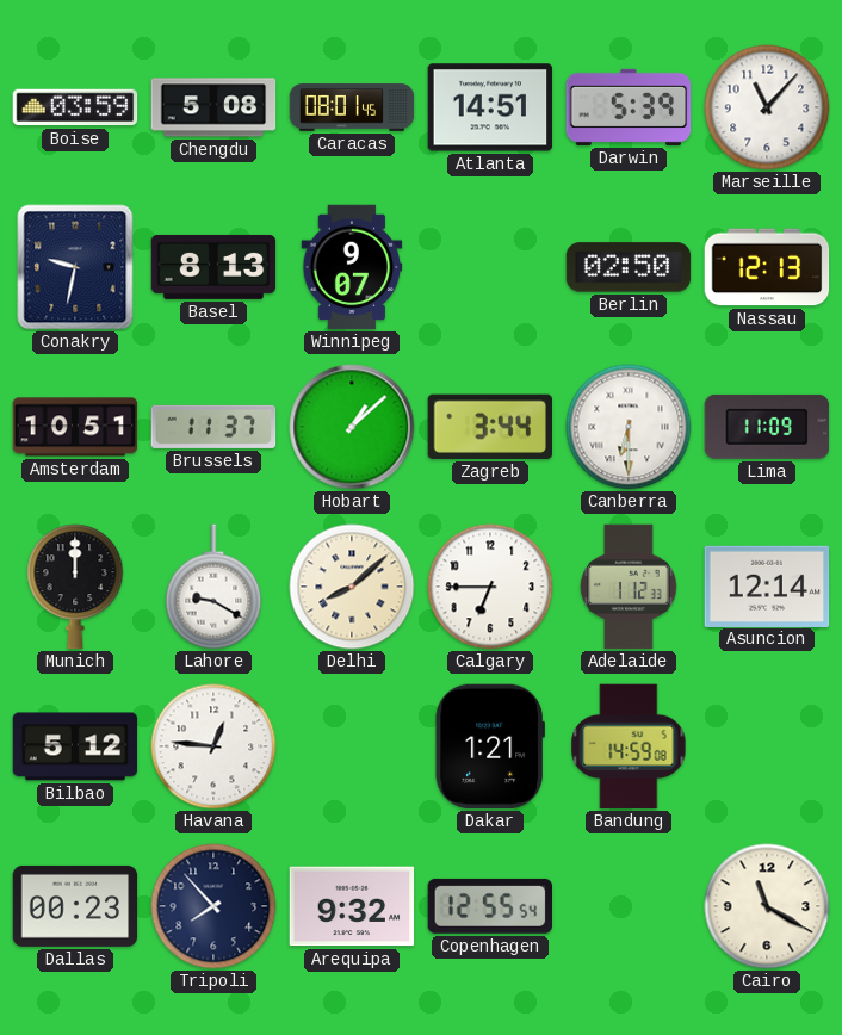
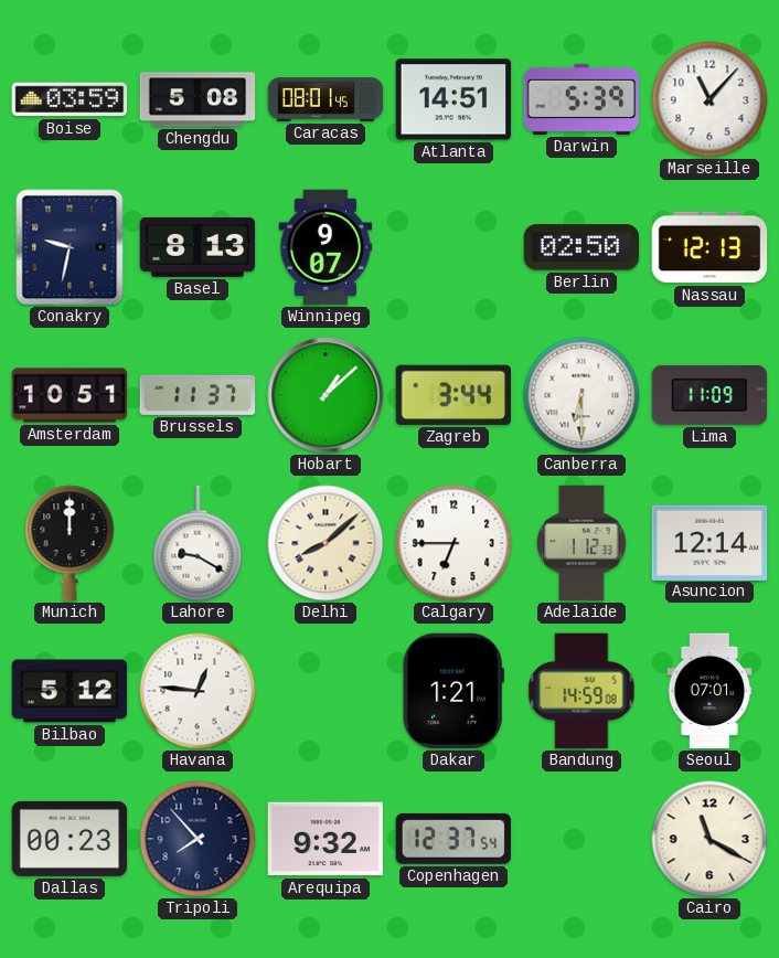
Seoul: none -> 07:01
Copenhagen: 12:55 -> 12:37
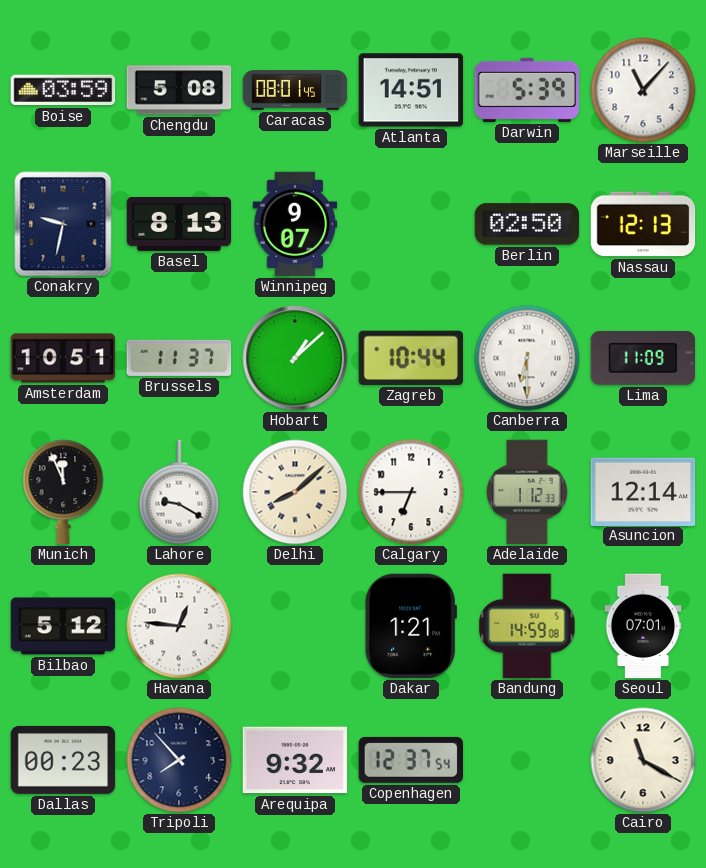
Zagreb: 3:44 -> 10:44
Munich: 12:00 -> 11:56
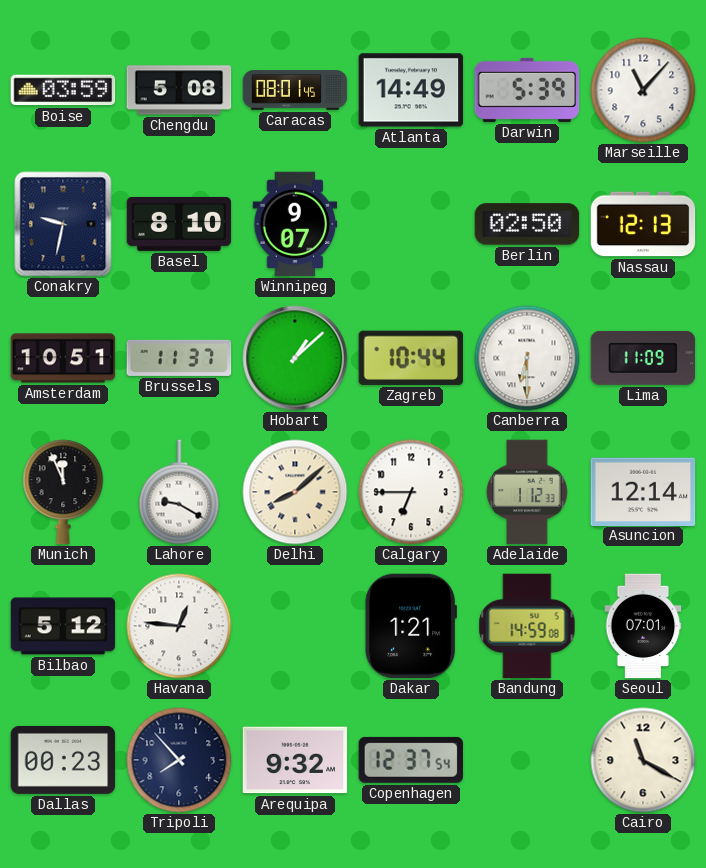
Atlanta: 14:51 -> 14:49
Basel: 8:13 -> 8:10
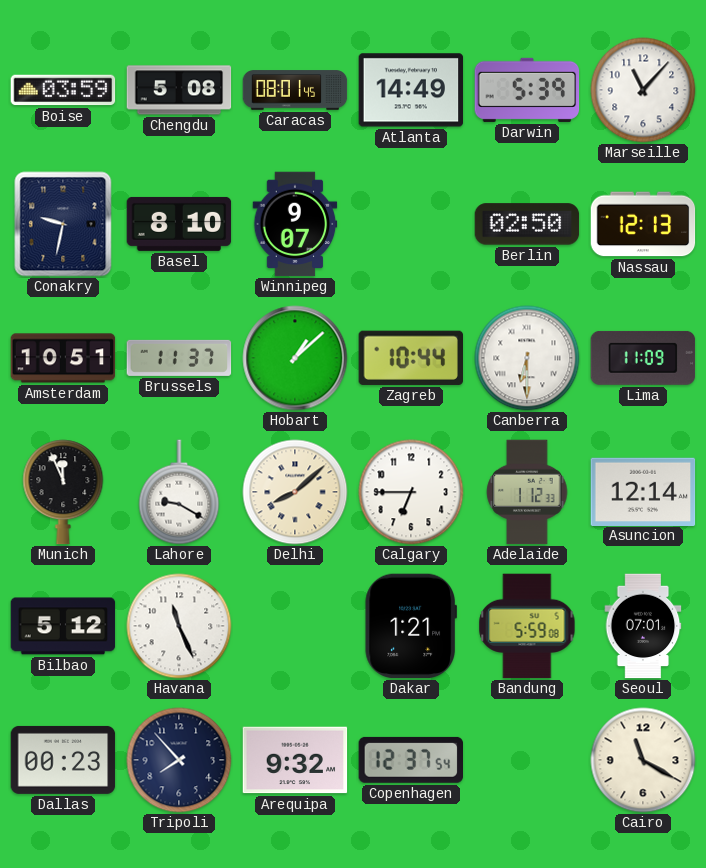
Havana: 12:46 -> 11:26
Bandung: 14:59 -> 5:59
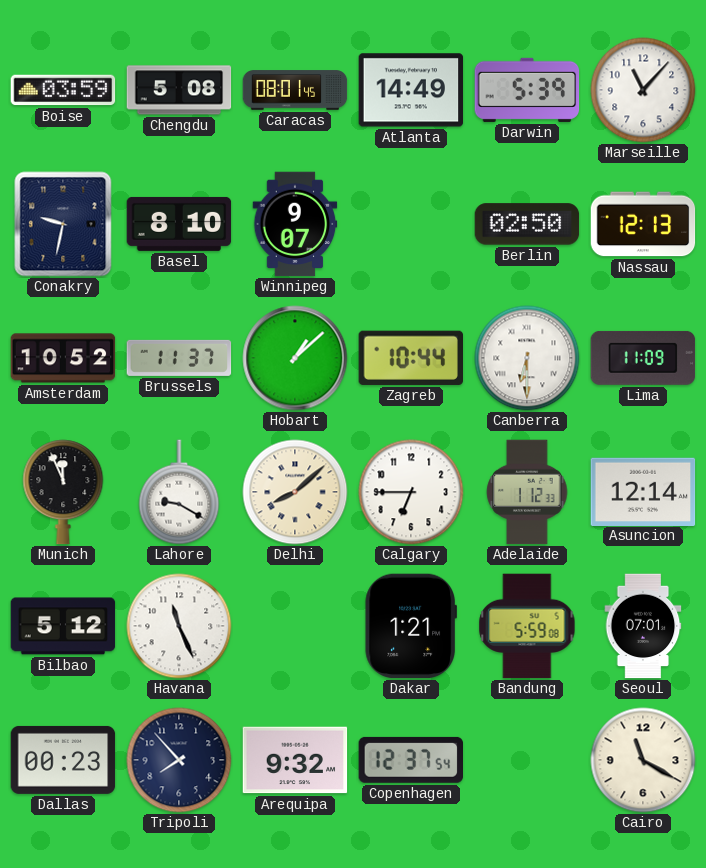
Amsterdam: 10:51 -> 10:52
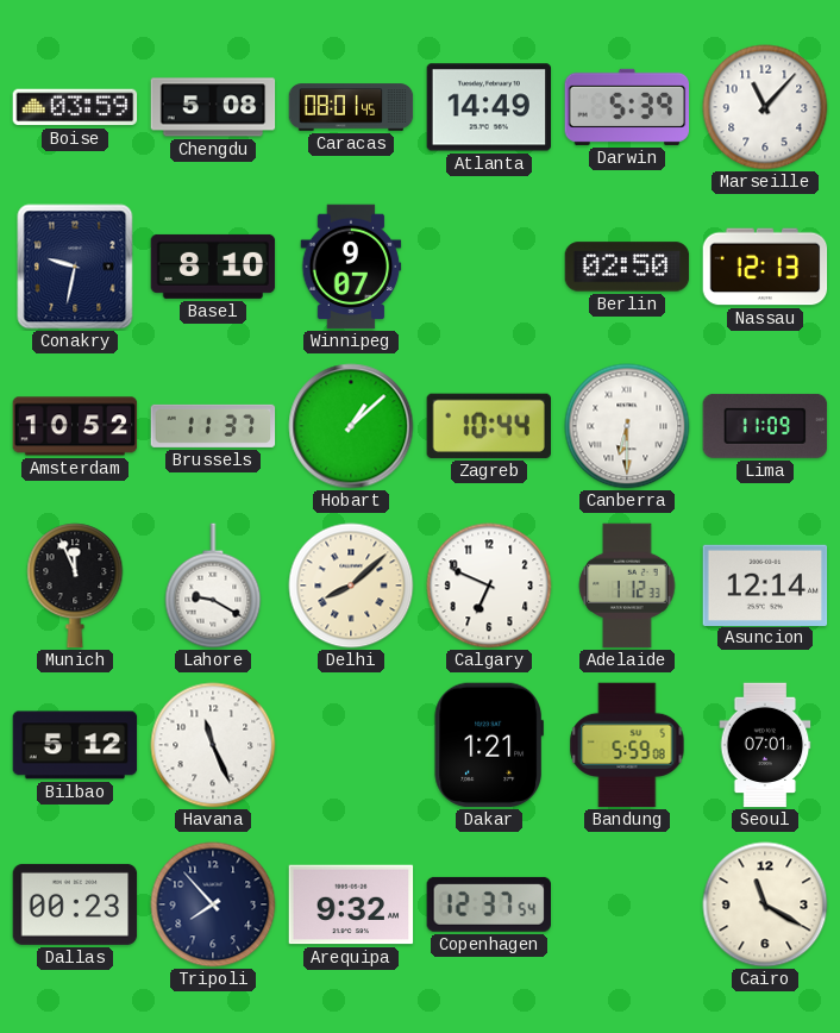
Calgary: 6:45 -> 6:49
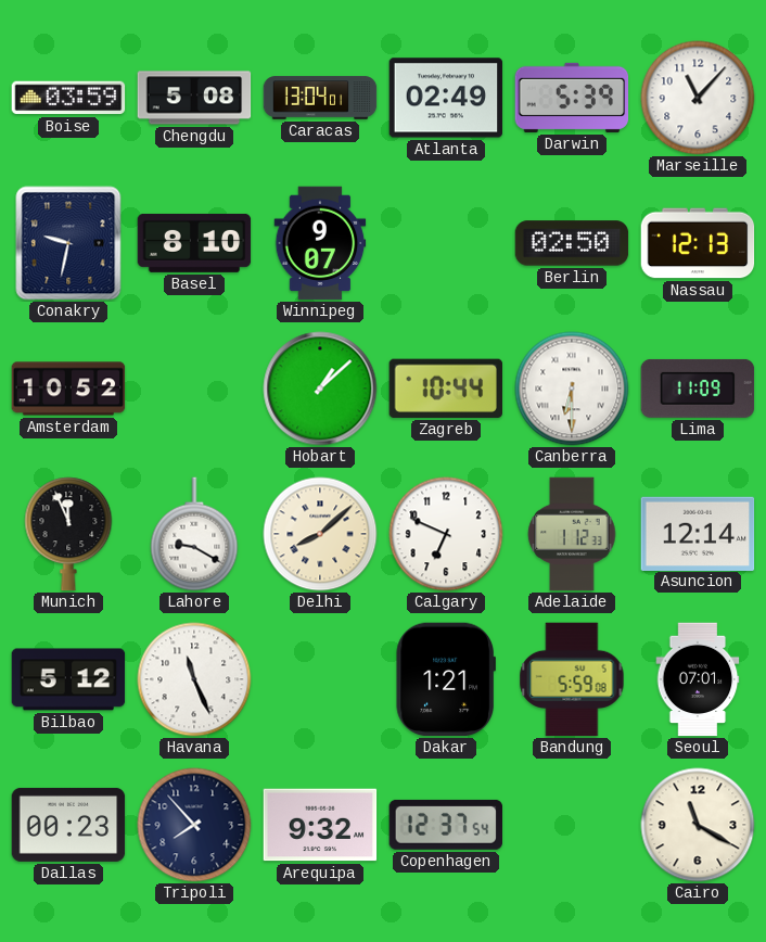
Caracas: 08:01 -> 13:04
Atlanta: 14:49 -> 02:49
Brussels: 11:37 -> none
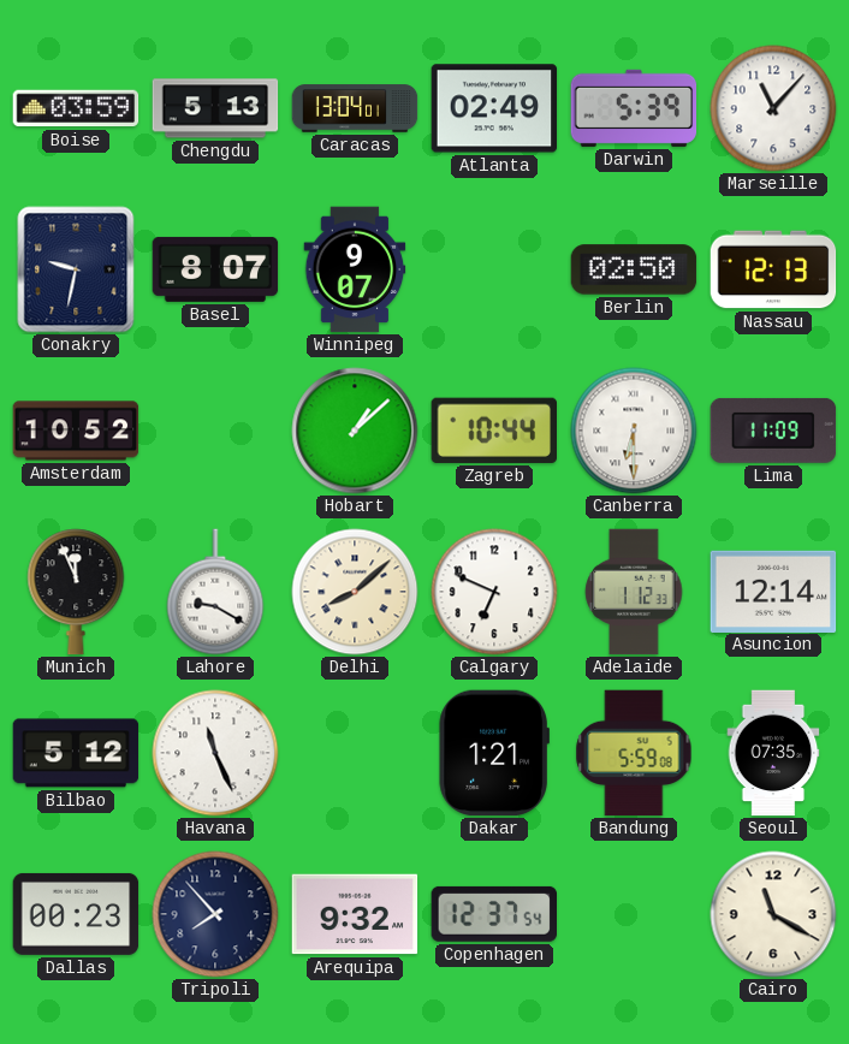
Chengdu: 5:08 -> 5:13
Basel: 8:10 -> 8:07
Seoul: 07:01 -> 07:35
